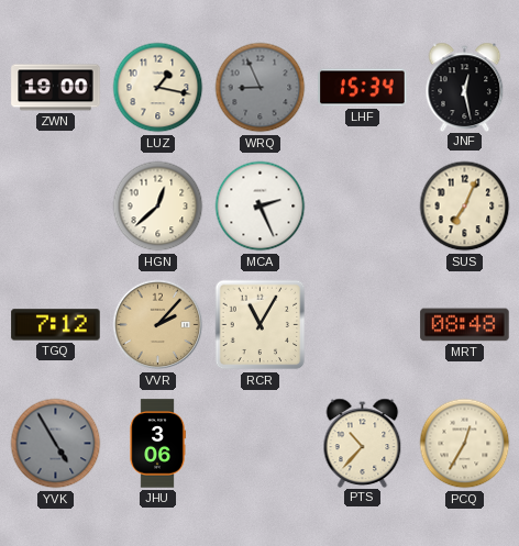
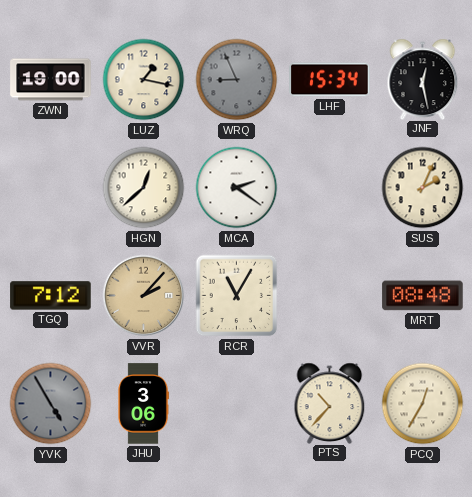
MCA: 2:26 -> 2:21
SUS: 7:04 -> 2:04
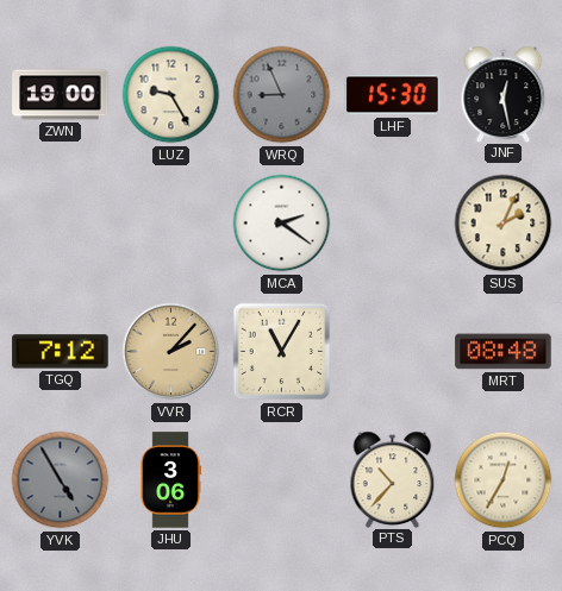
LUZ: 1:17 -> 9:25
LHF: 15:34 -> 15:30
HGN: 12:38 -> none
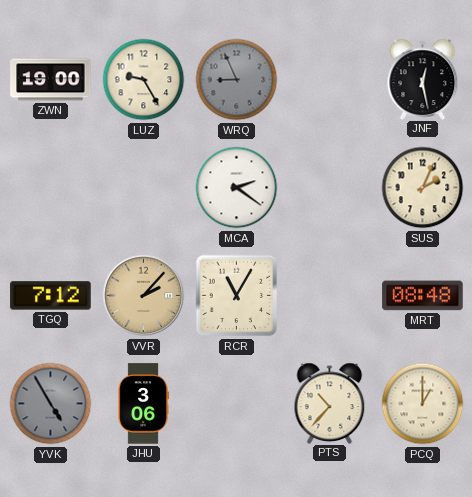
LHF: 15:30 -> none
PCQ: 12:35 -> 1:00
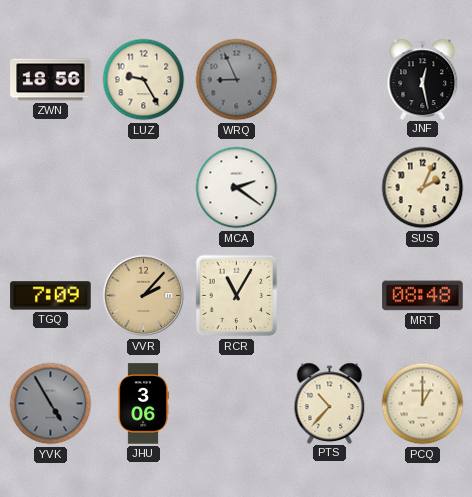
ZWN: 19:00 -> 18:56
TGQ: 7:12 -> 7:09
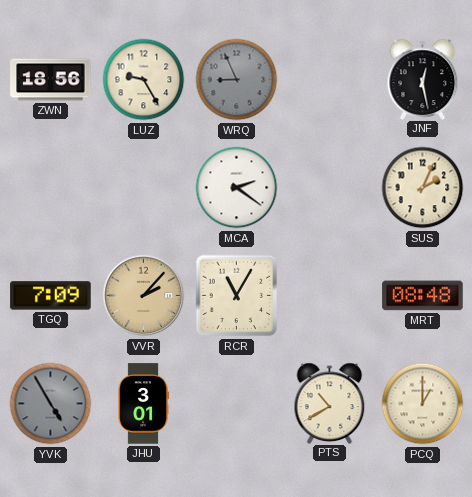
JHU: 3:06 -> 3:01
PTS: 10:37 -> 10:40
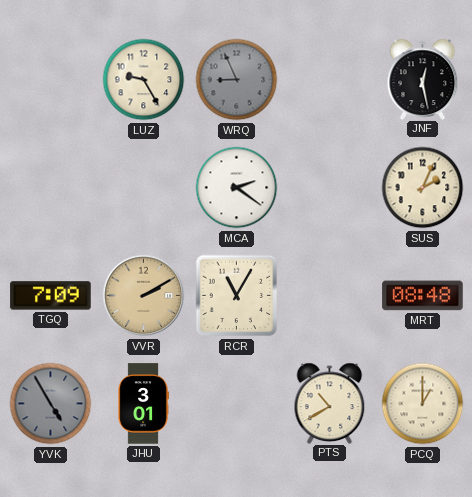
ZWN: 18:56 -> none
VVR: 2:07 -> 2:10
